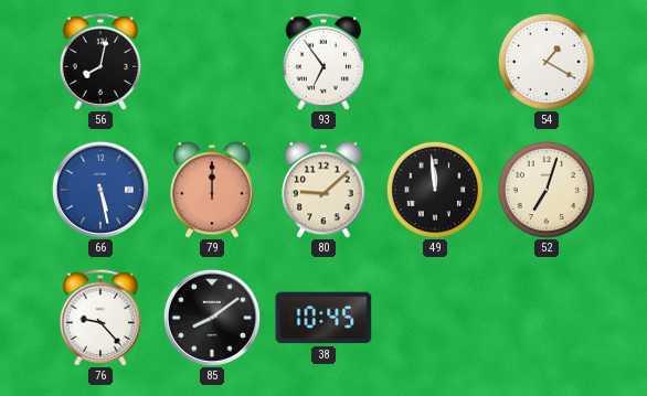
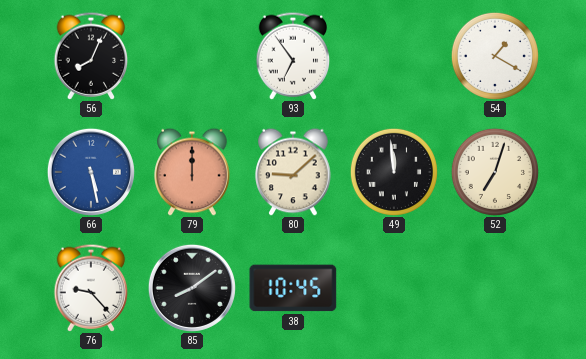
56: 8:02 -> 8:04
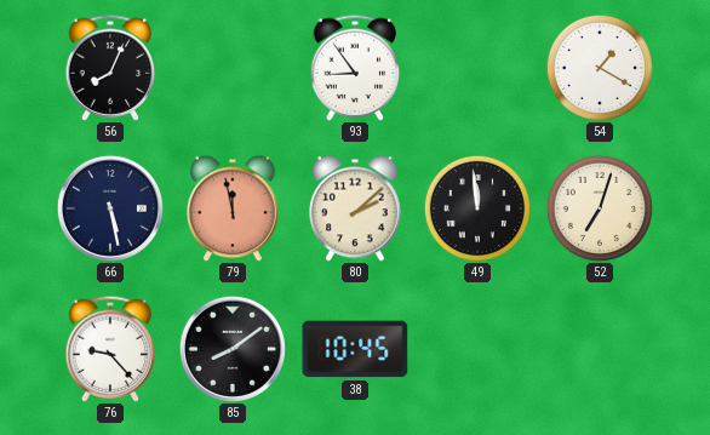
93: 6:54 -> 8:54
66 dial: blue -> navy
79: 12:00 -> 11:58
80: 9:08 -> 2:08
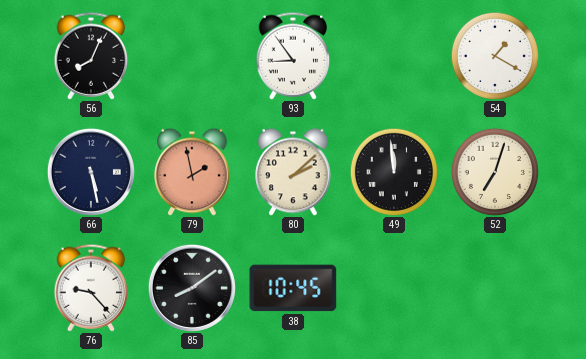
79: 11:58 -> 1:58
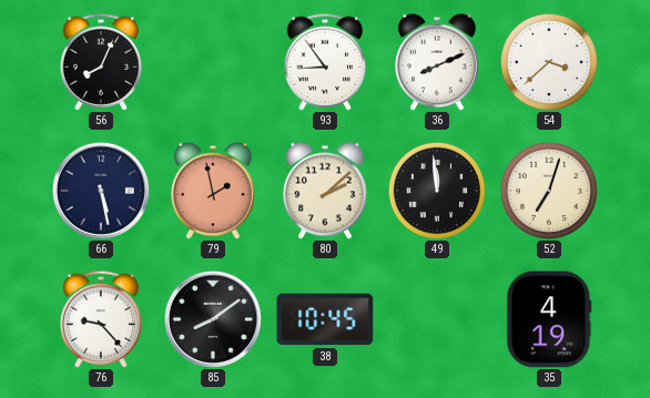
36: none -> 8:11
54: 1:20 -> 3:38
35: none -> 4:19
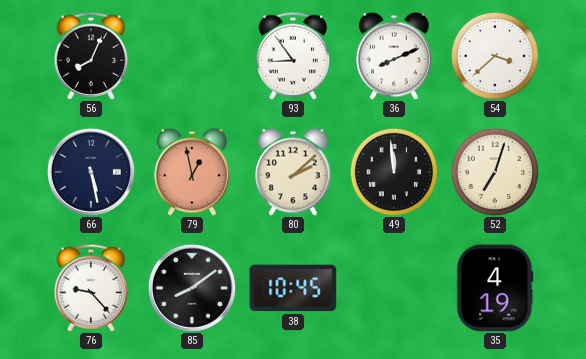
79: 1:58 -> 12:58
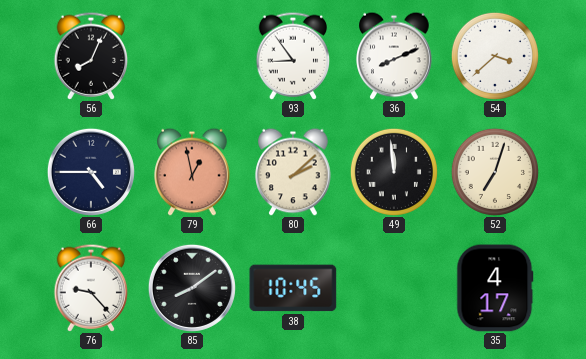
66: 5:28 -> 4:45
35: 4:19 -> 4:17
